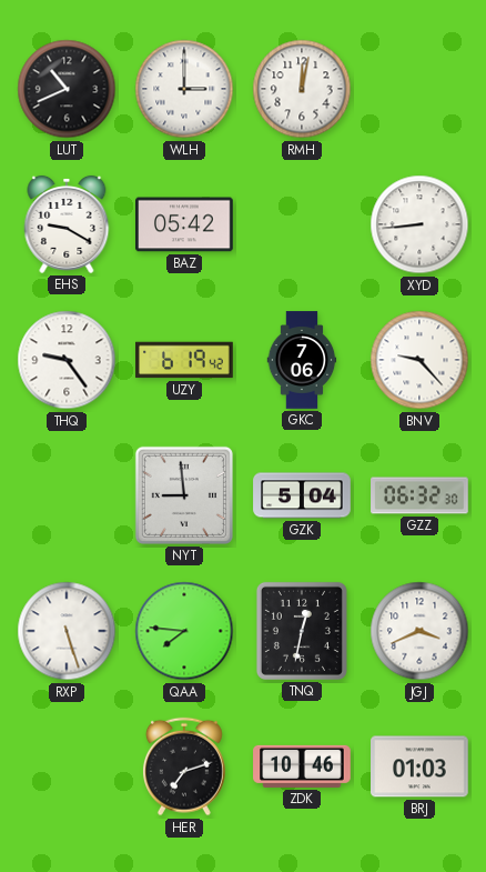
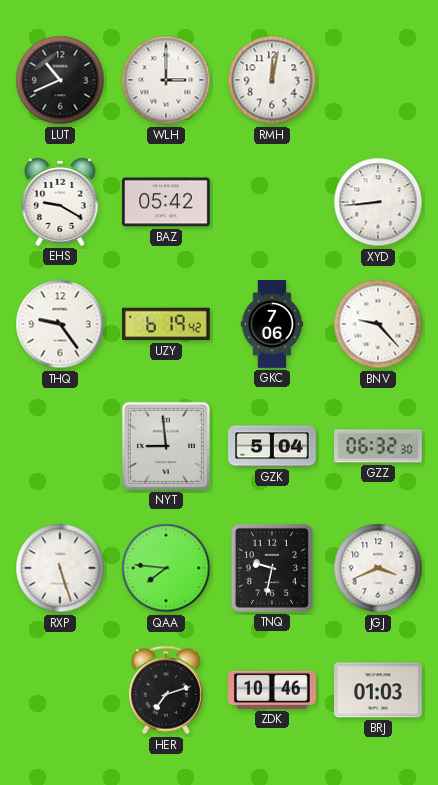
TNQ: 12:32 -> 9:32
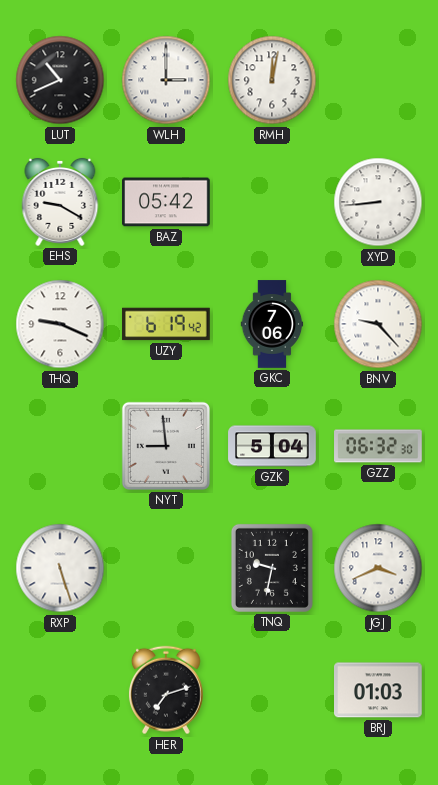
THQ: 9:24 -> 9:19
QAA: 7:46 -> none
ZDK: 10:46 -> none
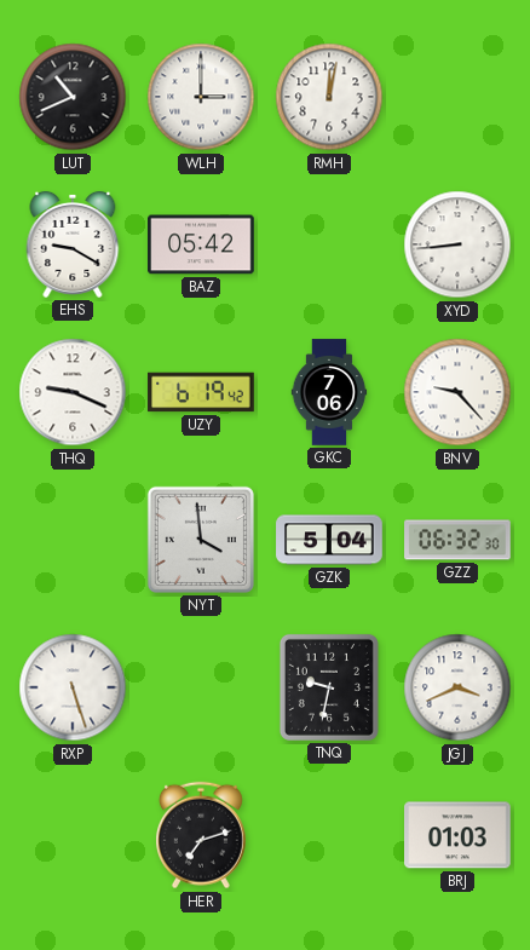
NYT: 8:59 -> 3:59
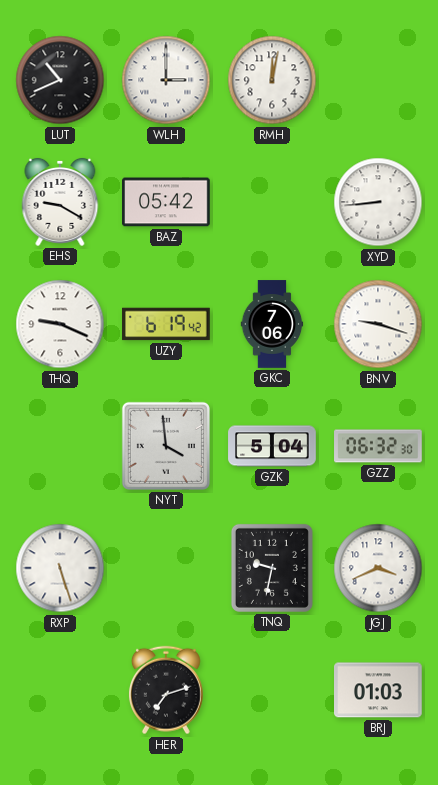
BNV: 9:23 -> 9:18
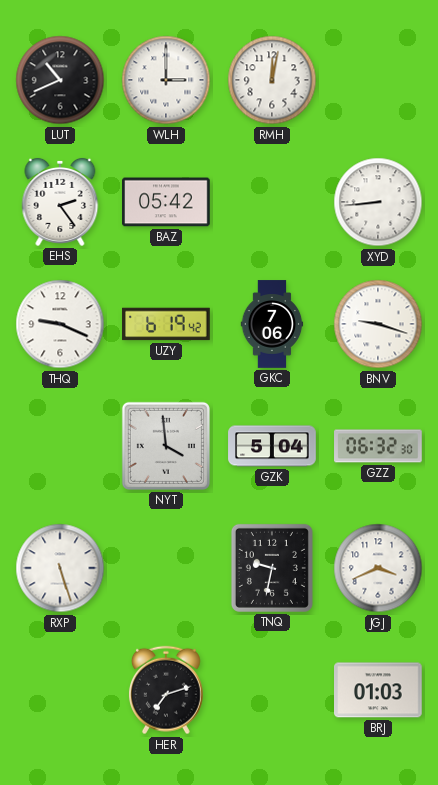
EHS: 9:20 -> 2:24
